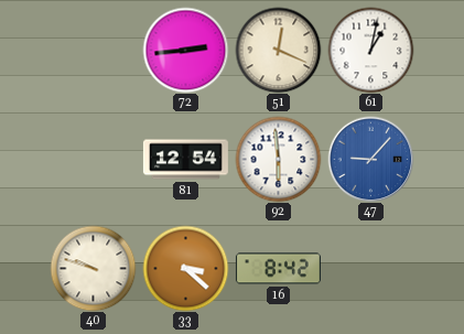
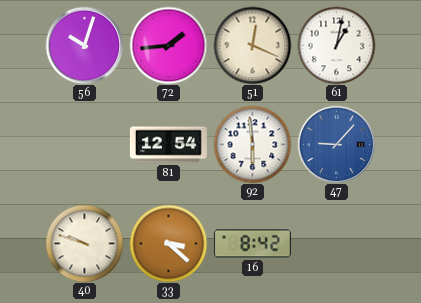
56: none -> 10:03
72: 2:44 -> 1:44
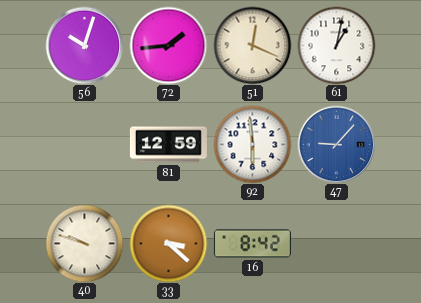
81: 12:54 -> 12:59
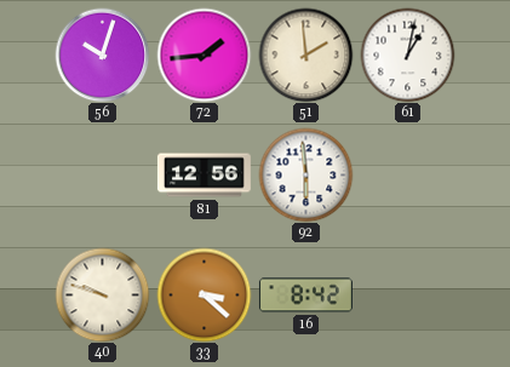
51: 12:19 -> 1:59
81: 12:59 -> 12:56
47: 9:07 -> none
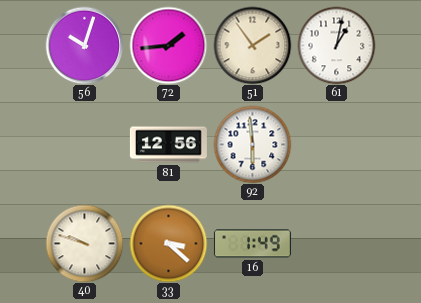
51: 1:59 -> 1:54
16: 8:42 -> 1:49
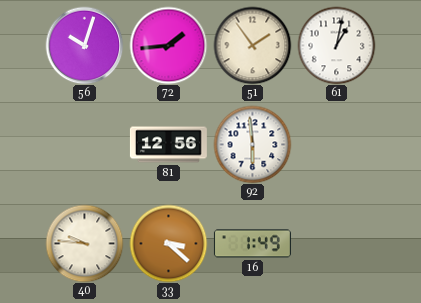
40: 9:48 -> 9:46
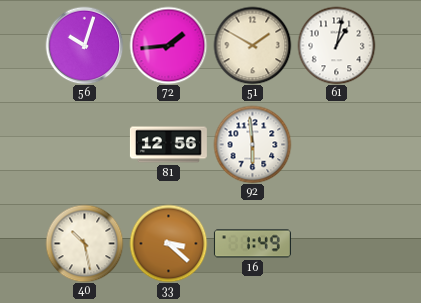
51: 1:54 -> 1:50
40: 9:46 -> 10:28
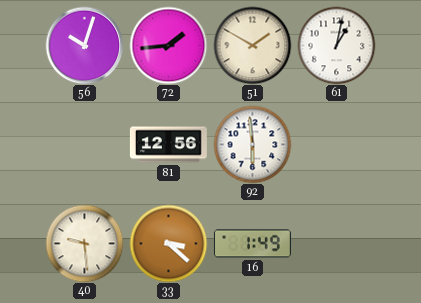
40: 10:28 -> 9:29
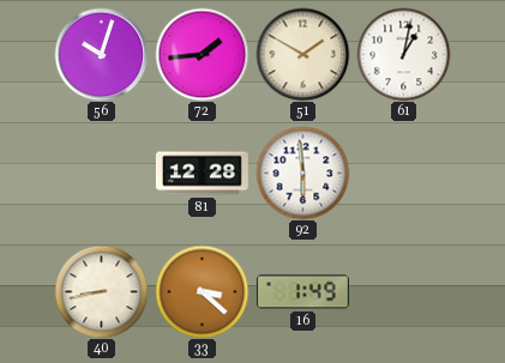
81: 12:56 -> 12:28
40: 9:29 -> 8:43
